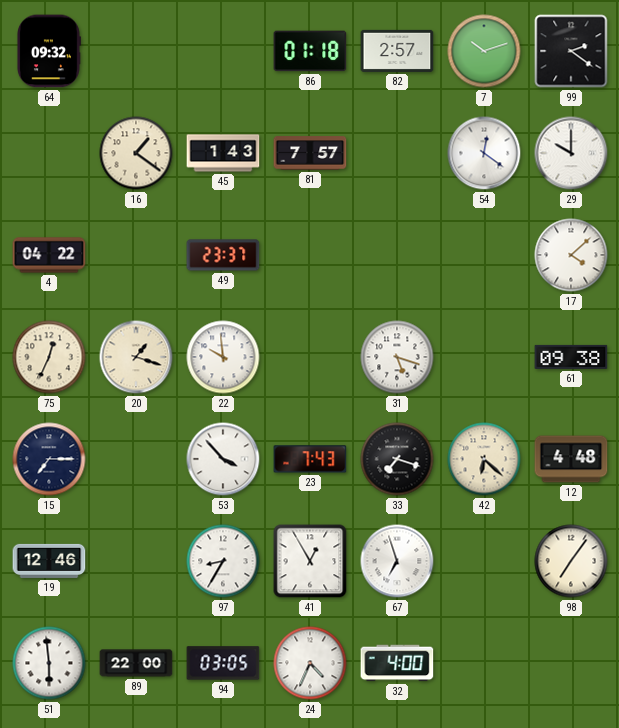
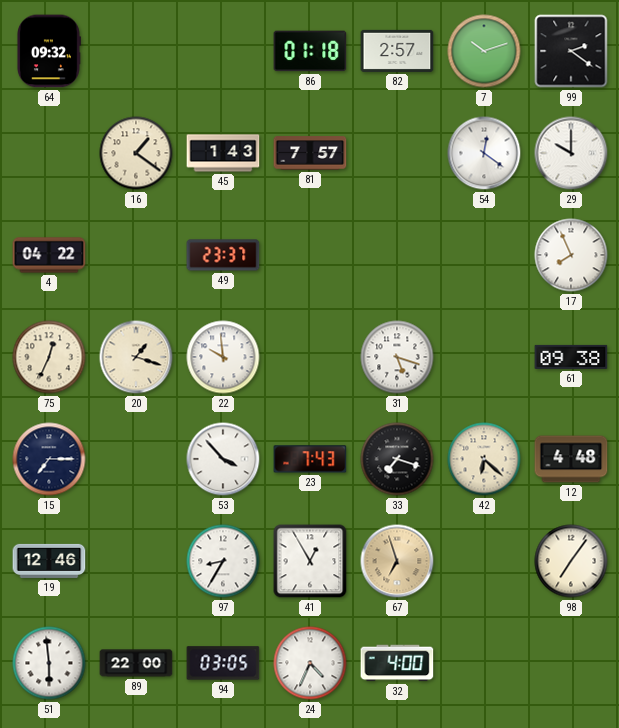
17: 4:08 -> 7:56
67 dial: white -> champagne
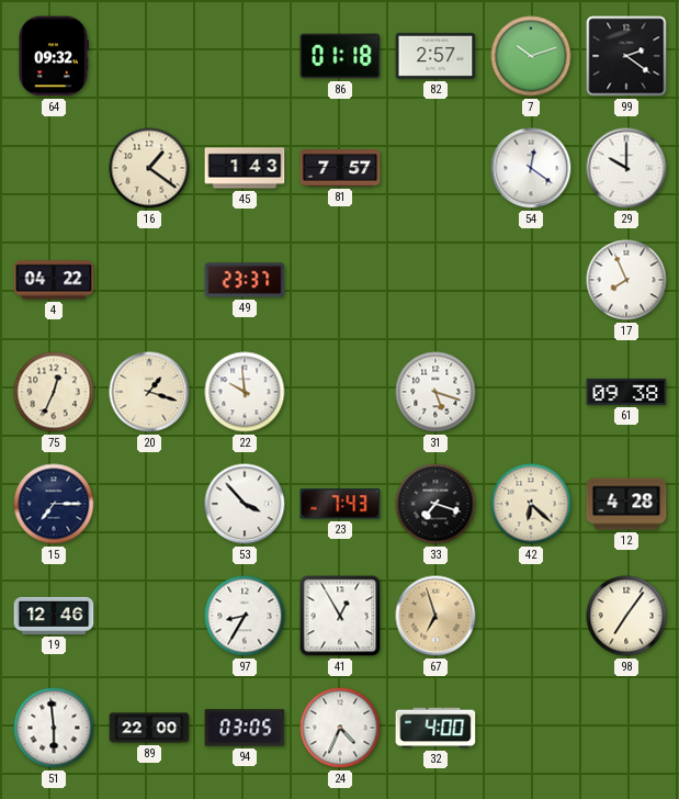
12: 4:48 -> 4:28
